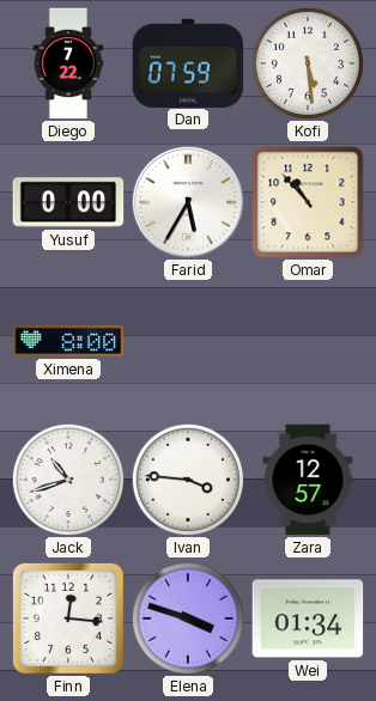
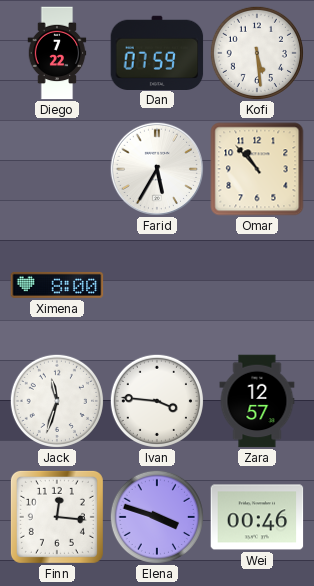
Yusuf: 0:00 -> none
Jack: 10:42 -> 11:33
Wei: 01:34 -> 00:46
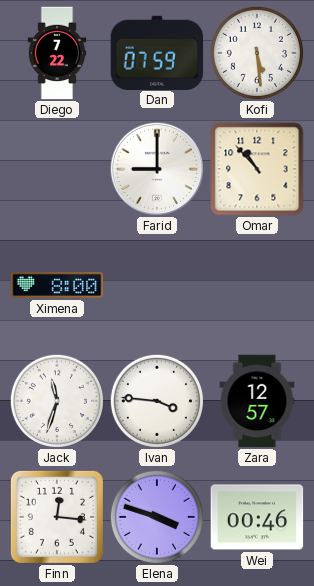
Farid: 5:35 -> 9:00
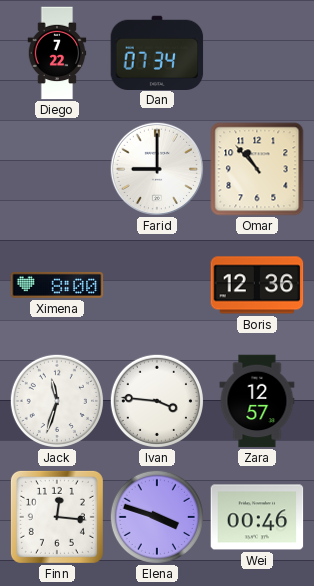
Dan: 07:59 -> 07:34
Kofi: 5:29 -> none
Boris: none -> 12:36
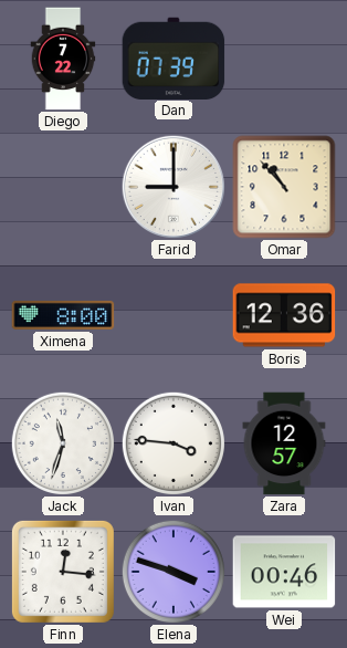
Dan: 07:34 -> 07:39
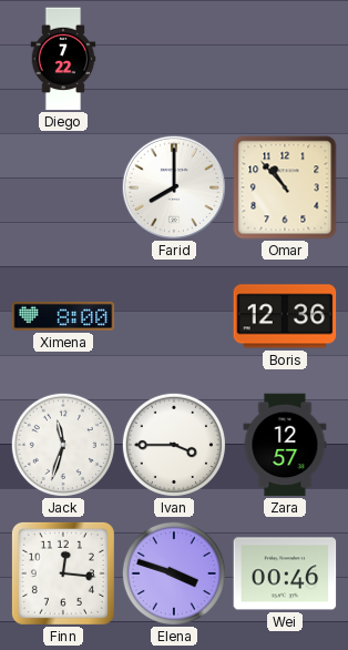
Dan: 07:39 -> none
Farid: 9:00 -> 8:00
Ivan: 3:46 -> 3:45
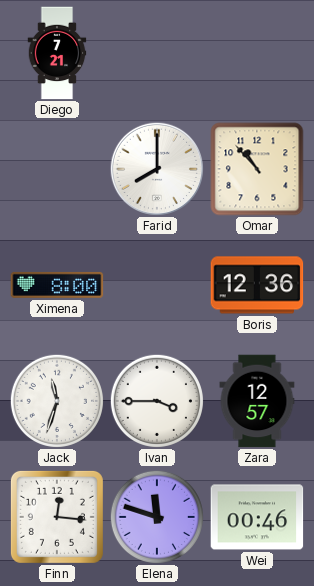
Diego: 7:22 -> 7:21
Elena: 3:48 -> 11:48
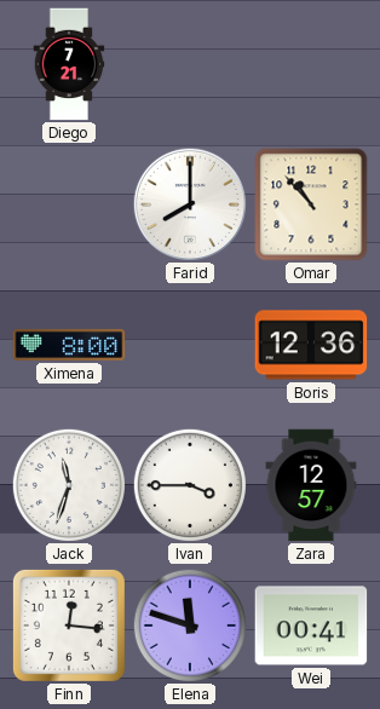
Wei: 00:46 -> 00:41
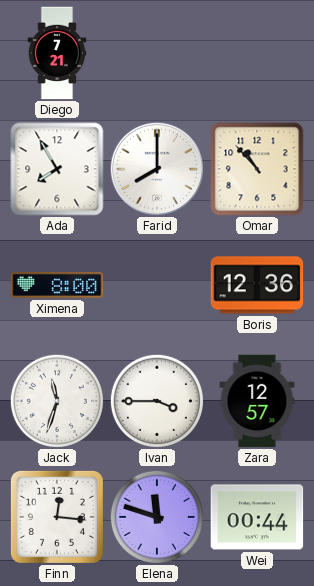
Ada: none -> 7:55
Wei: 00:41 -> 00:44
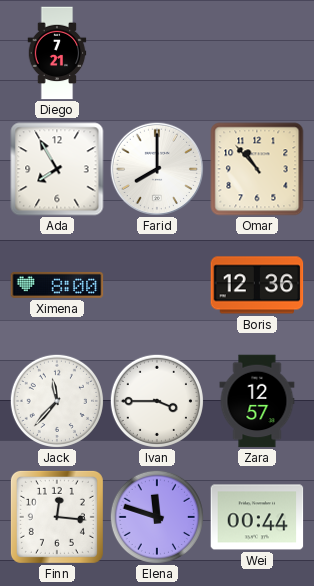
Jack: 11:33 -> 11:37
